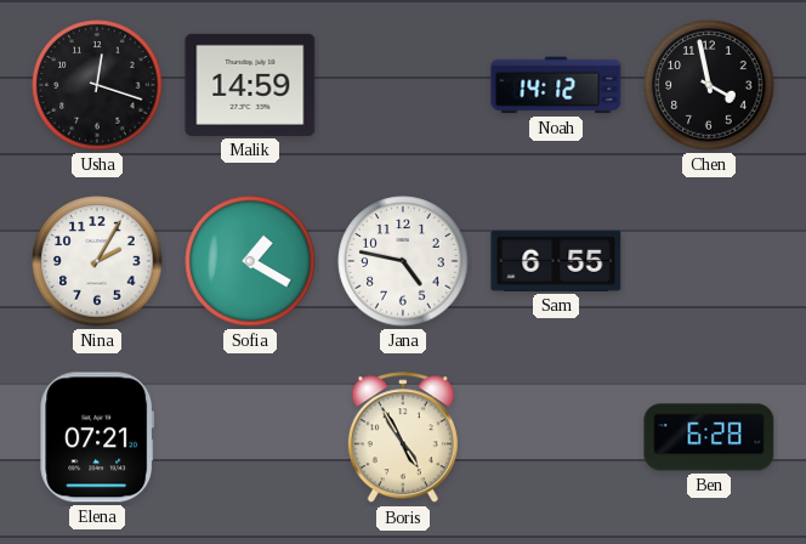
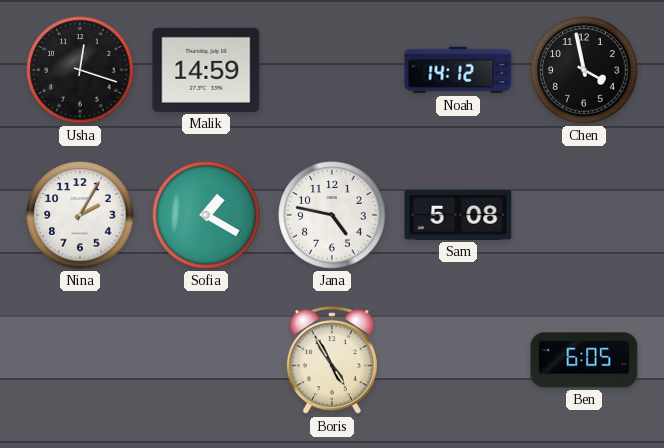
Sam: 6:55 -> 5:08
Elena: 07:21 -> none
Ben: 6:28 -> 6:05
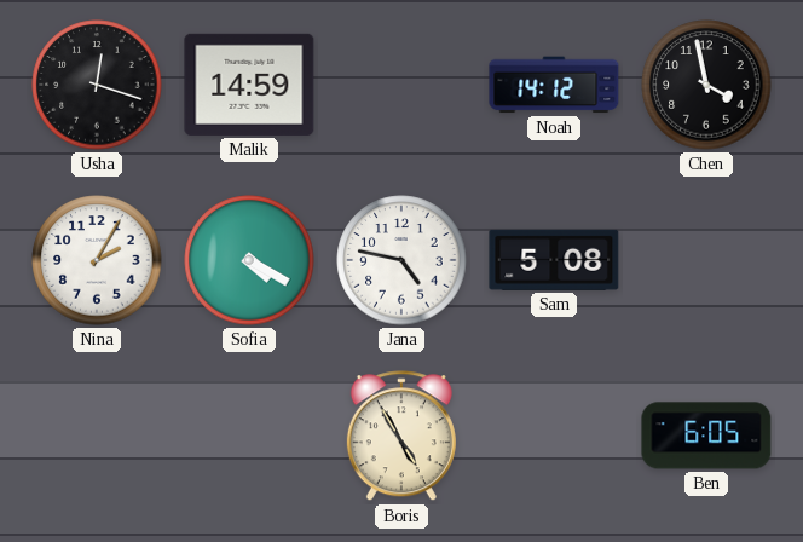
Sofia: 1:20 -> 4:20
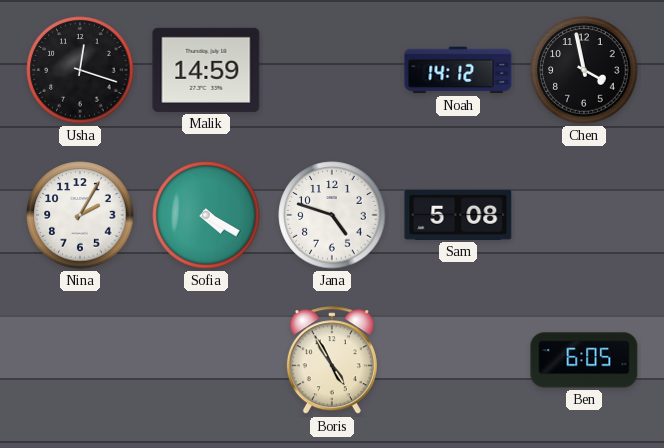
Jana: 4:47 -> 4:48
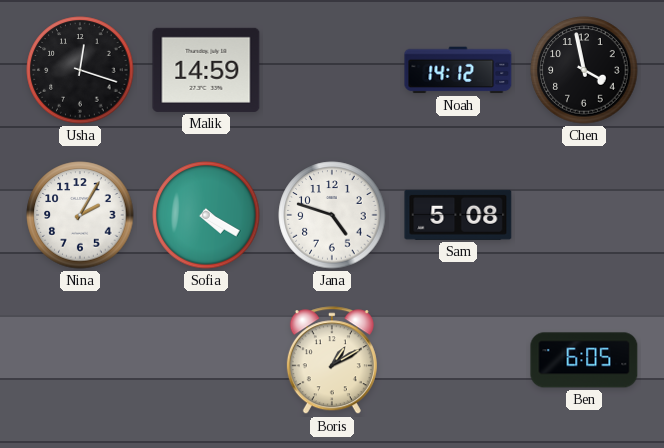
Boris: 4:55 -> 1:10
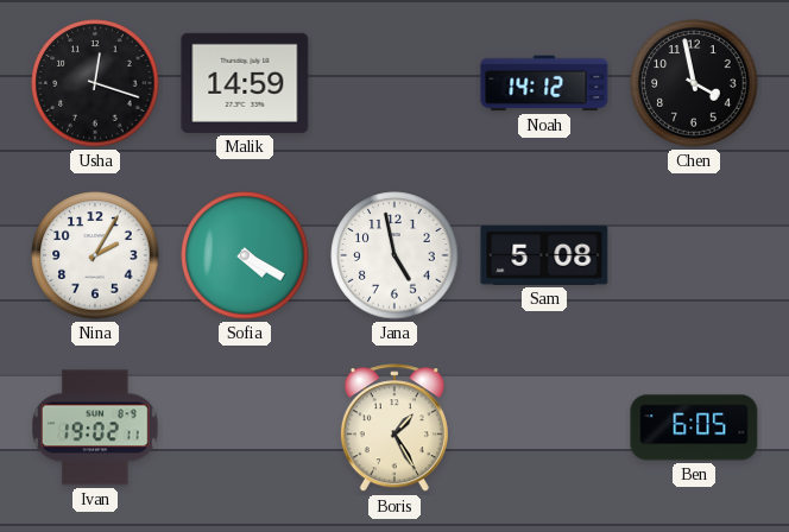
Jana: 4:48 -> 4:58
Ivan: none -> 19:02
Boris: 1:10 -> 1:25
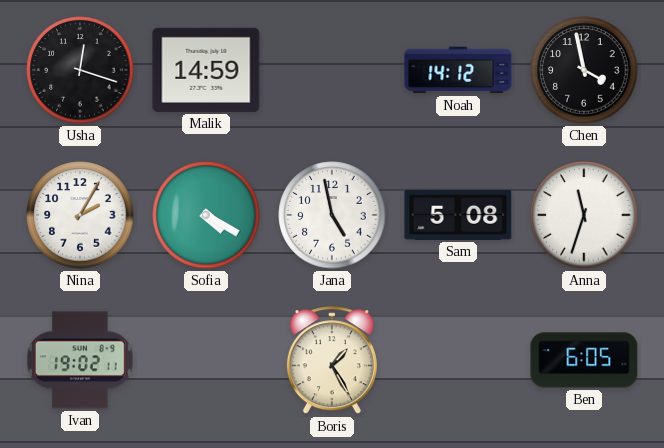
Anna: none -> 11:33
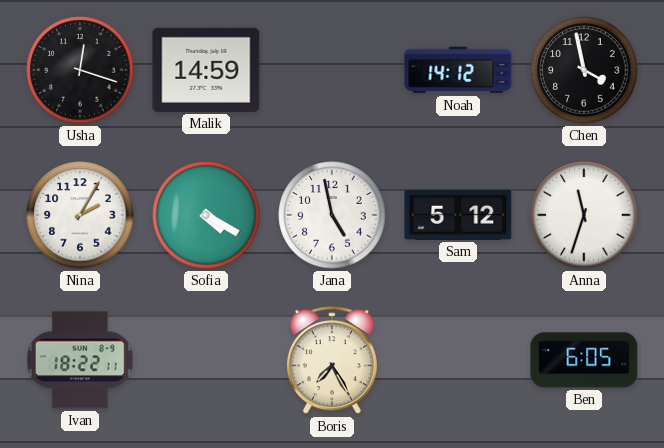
Sam: 5:08 -> 5:12
Ivan: 19:02 -> 18:22
Boris: 1:25 -> 7:25
